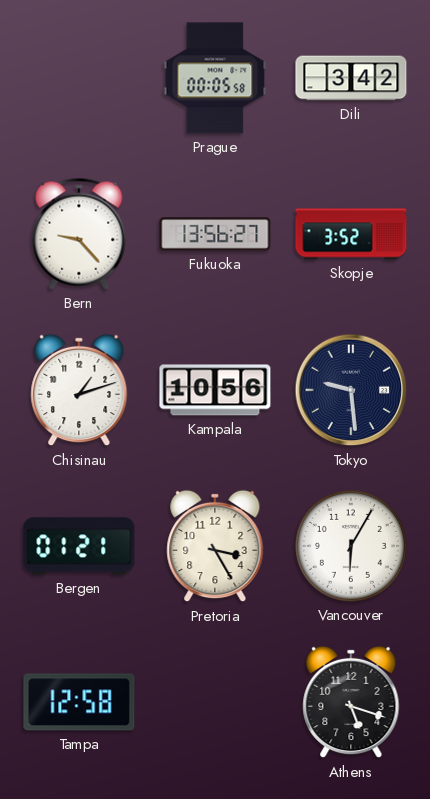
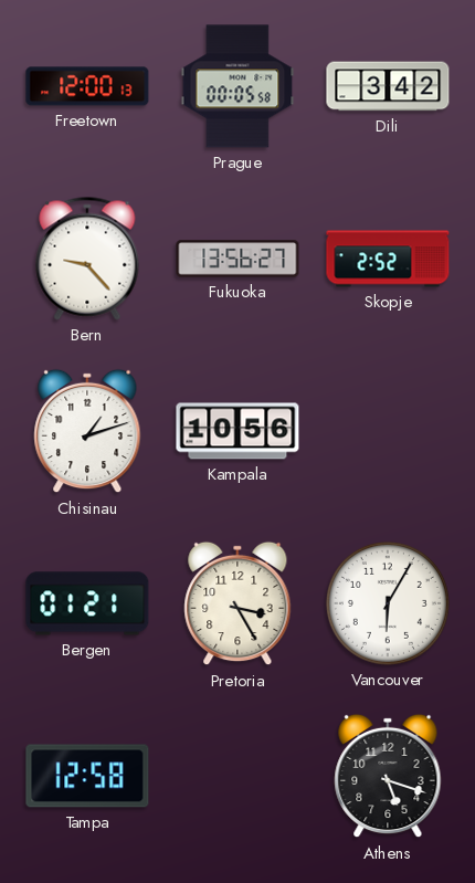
Freetown: none -> 12:00
Skopje: 3:52 -> 2:52
Tokyo: 9:29 -> none
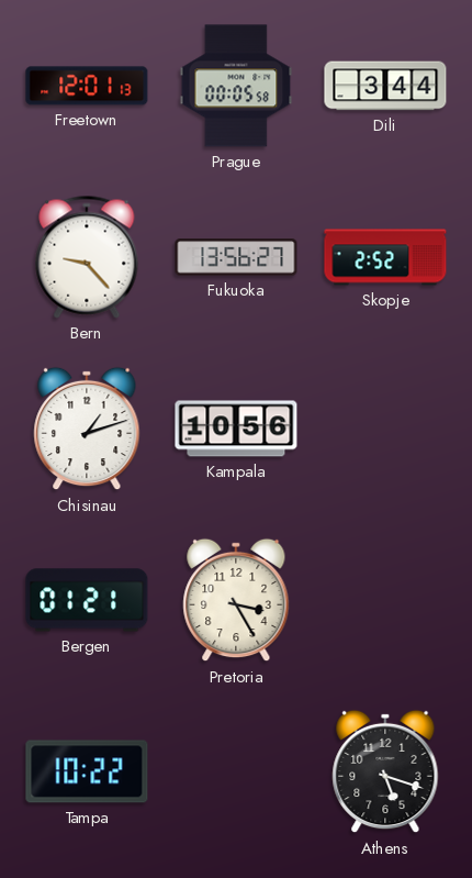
Freetown: 12:00 -> 12:01
Dili: 3:42 -> 3:44
Vancouver: 6:05 -> none
Tampa: 12:58 -> 10:22
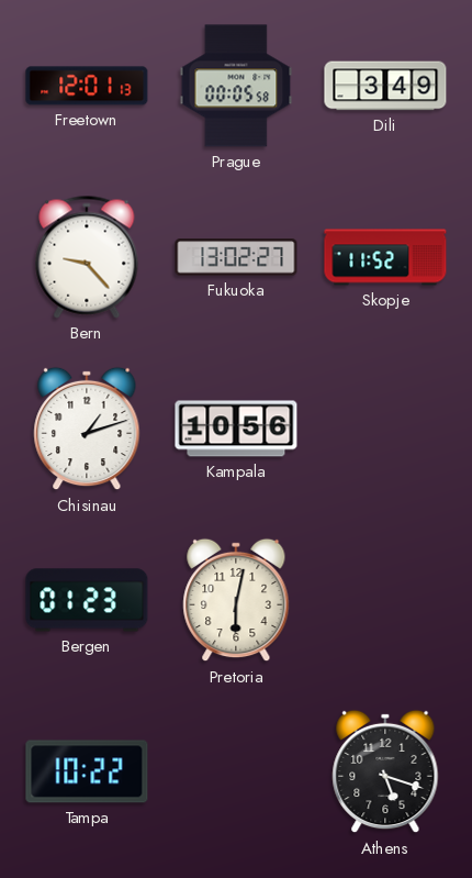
Dili: 3:44 -> 3:49
Fukuoka: 13:56 -> 13:02
Skopje: 2:52 -> 11:52
Bergen: 01:21 -> 01:23
Pretoria: 3:25 -> 6:02
